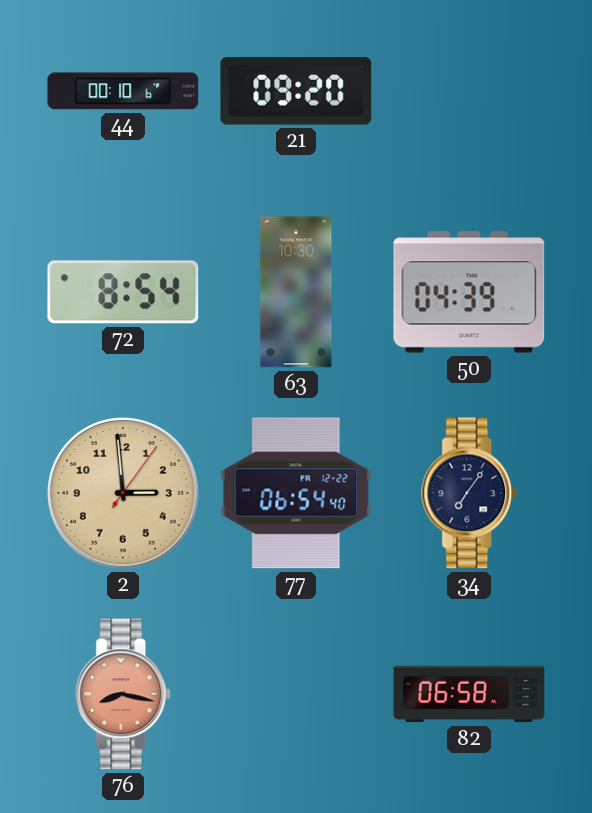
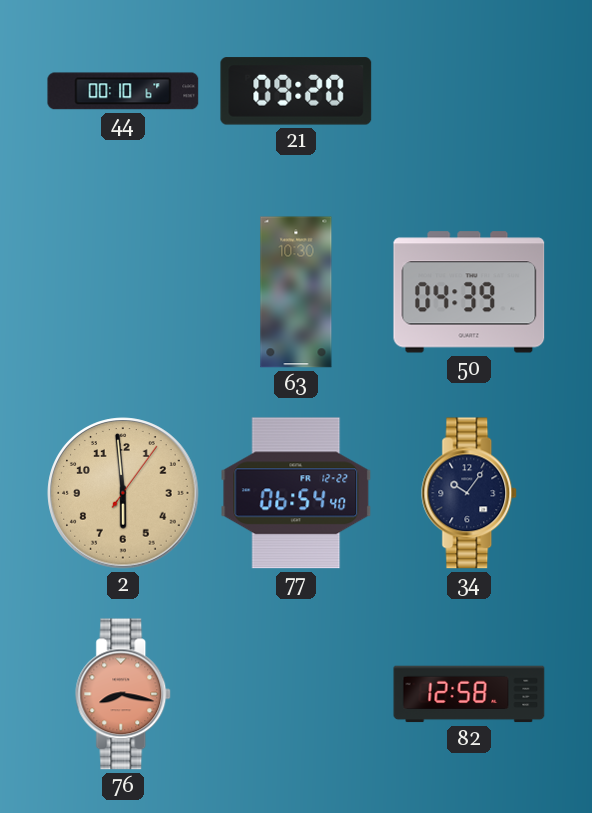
72: 8:54 -> none
2: 2:59 -> 5:59
34: 7:06 -> 10:06
82: 06:58 -> 12:58
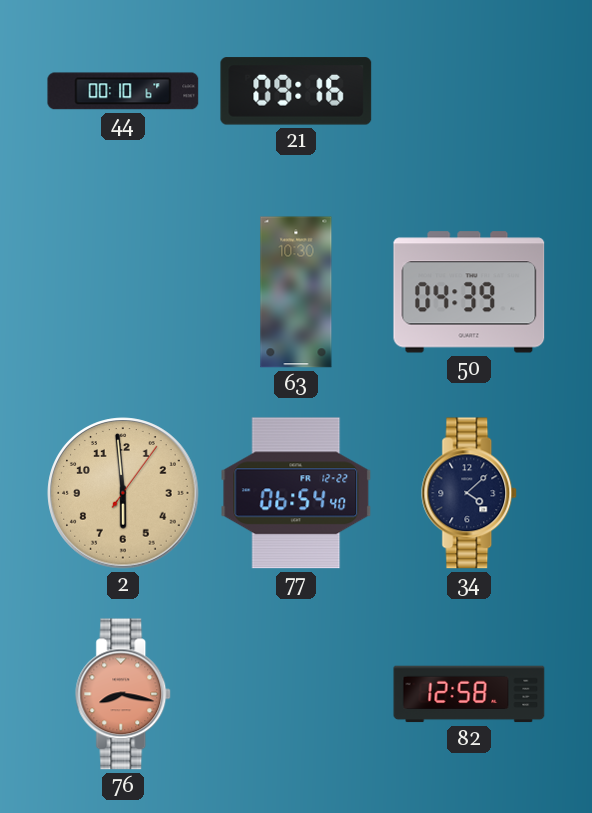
21: 09:20 -> 09:16
34: 10:06 -> 4:08
